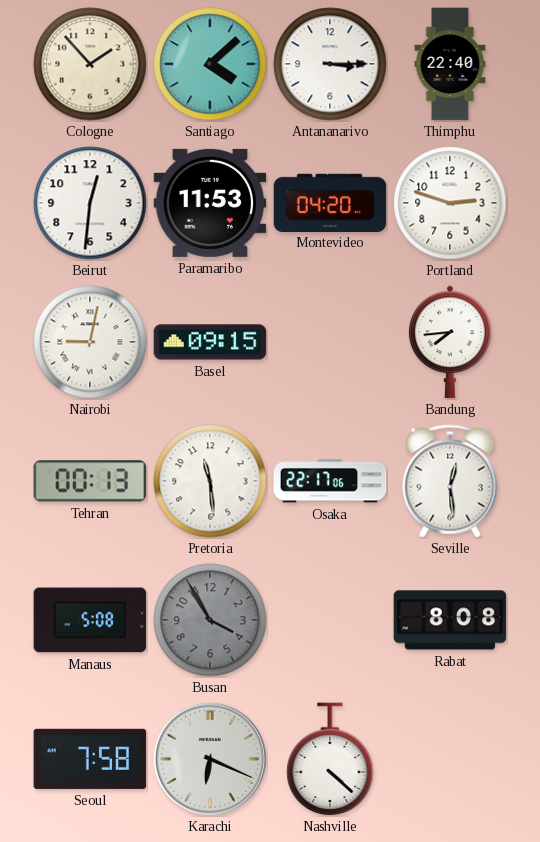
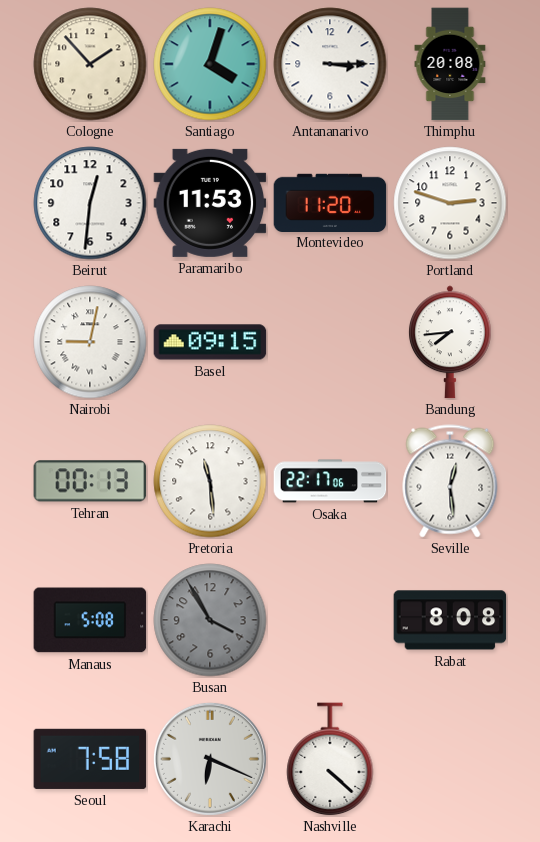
Santiago: 4:08 -> 4:03
Thimphu: 22:40 -> 20:08
Montevideo: 04:20 -> 11:20
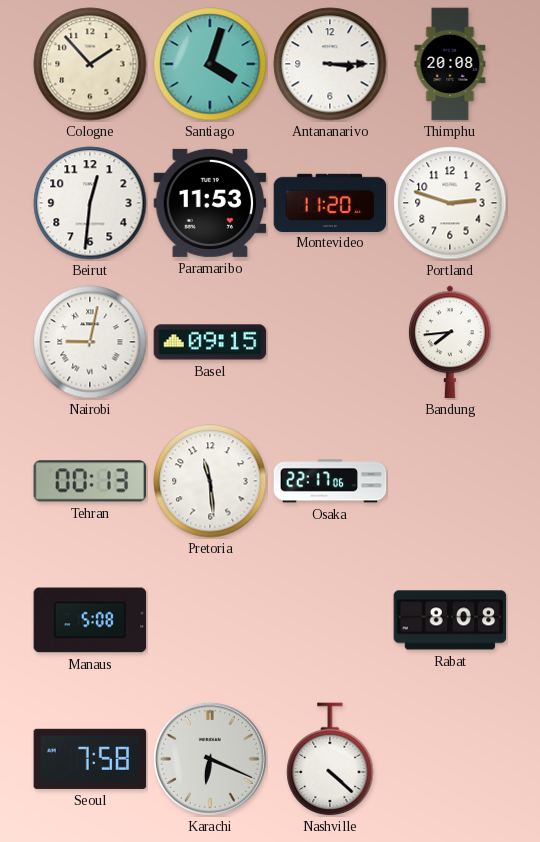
Seville: 12:29 -> none
Busan: 3:55 -> none
